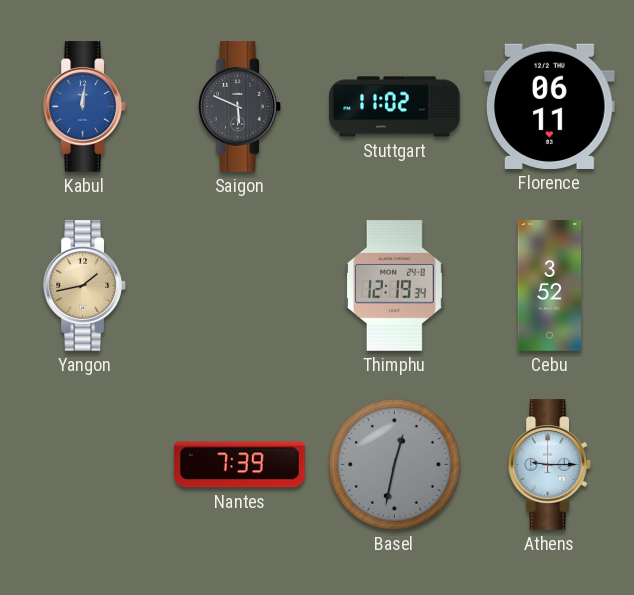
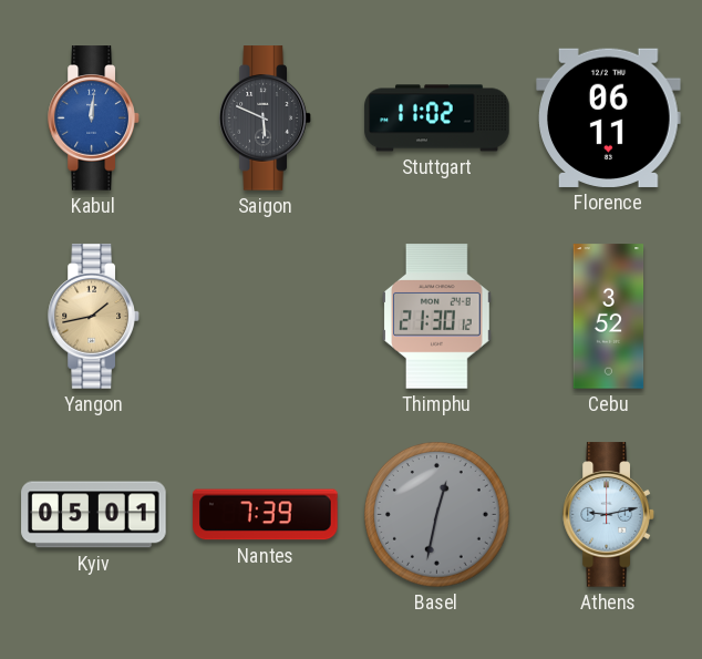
Thimphu: 12:19 -> 21:30
Kyiv: none -> 05:01
Athens: 9:15 -> 9:13
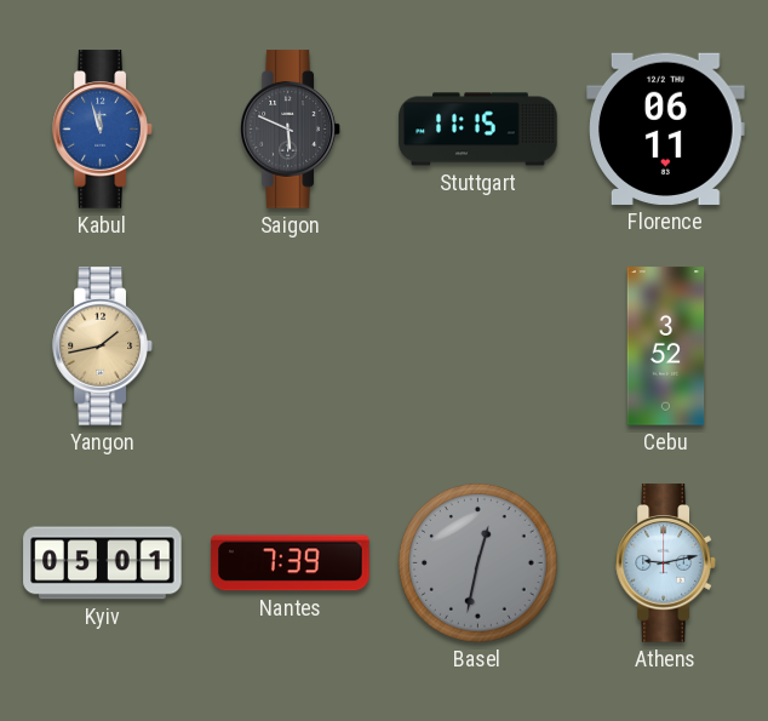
Kabul: 12:01 -> 11:57
Stuttgart: 11:02 -> 11:15
Thimphu: 21:30 -> none
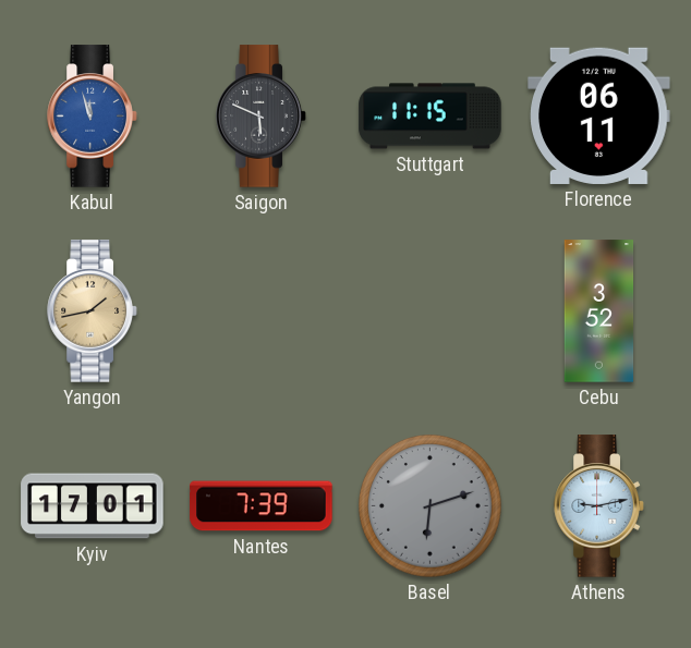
Kyiv: 05:01 -> 17:01
Basel: 12:32 -> 6:12
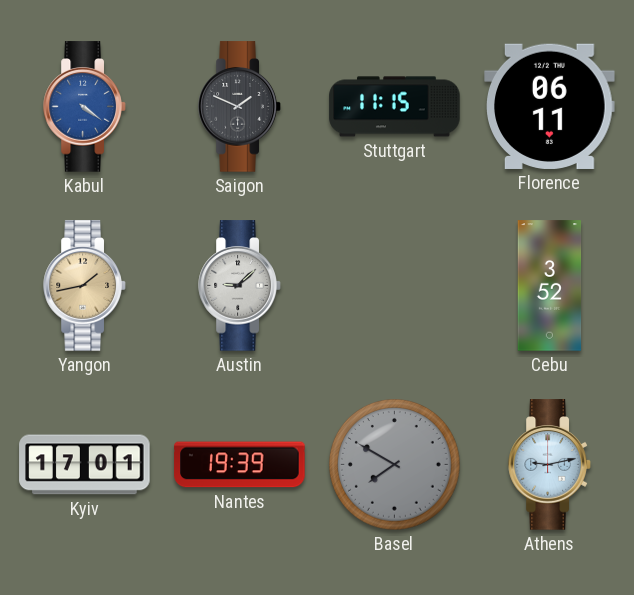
Kabul: 11:57 -> 4:21
Saigon: 5:49 -> 1:49
Austin: none -> 9:08
Nantes: 7:39 -> 19:39
Basel: 6:12 -> 7:50
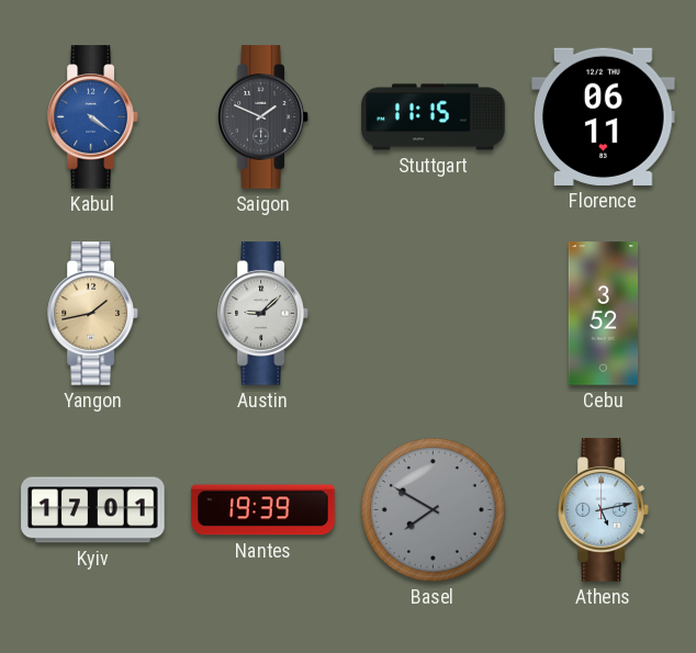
Athens: 9:13 -> 5:13
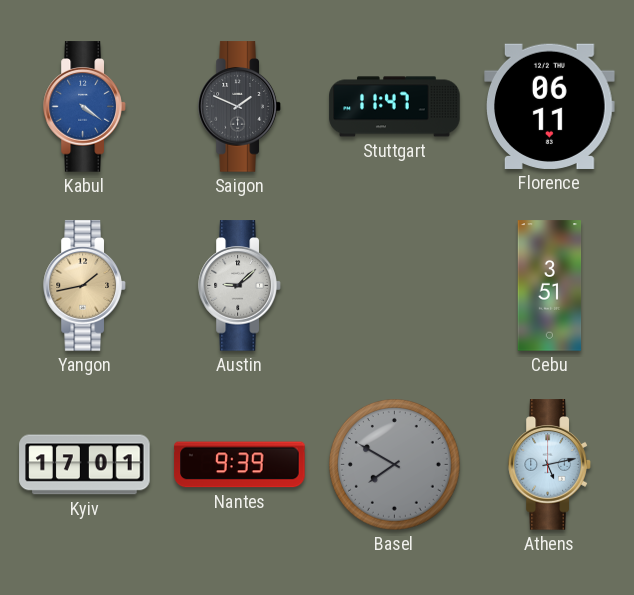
Stuttgart: 11:15 -> 11:47
Cebu: 3:52 -> 3:51
Nantes: 19:39 -> 9:39
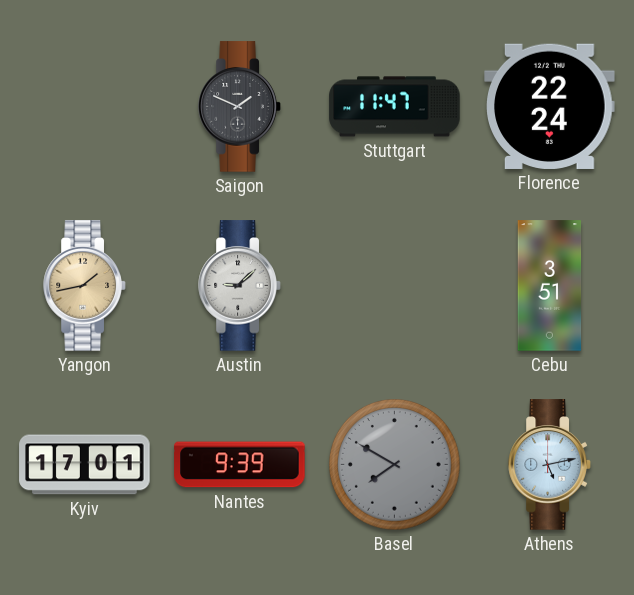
Kabul: 4:21 -> none
Florence: 06:11 -> 22:24
